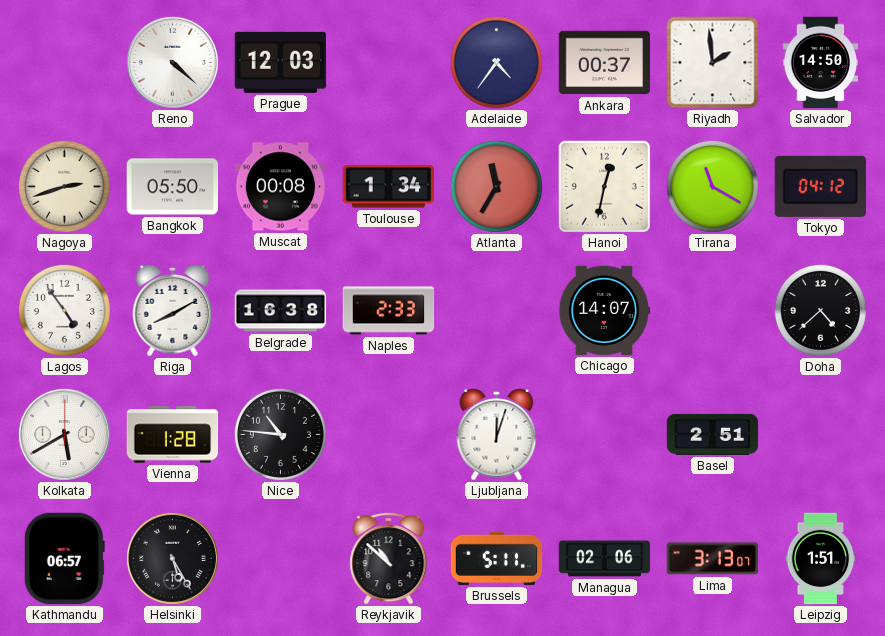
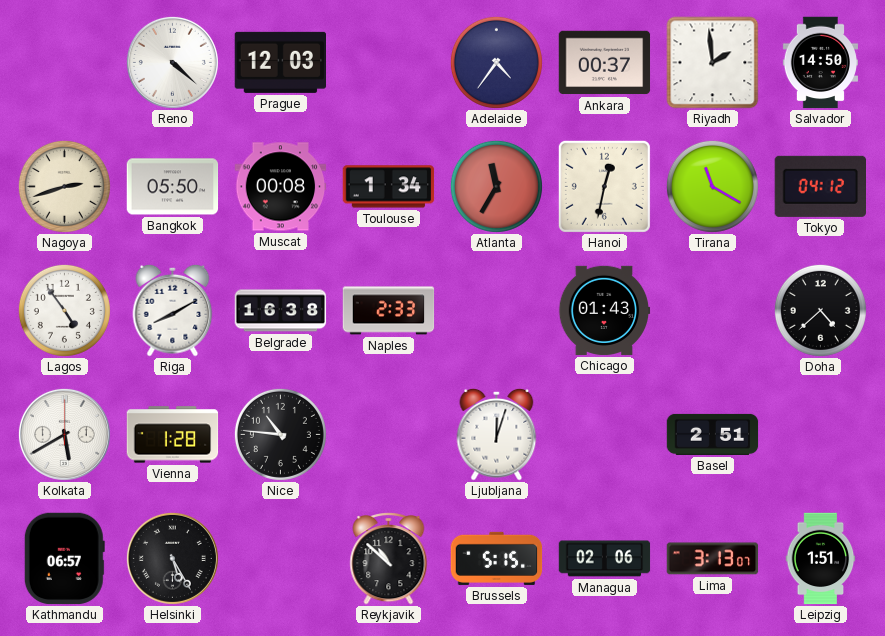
Chicago: 14:07 -> 01:43
Brussels: 5:11 -> 5:15
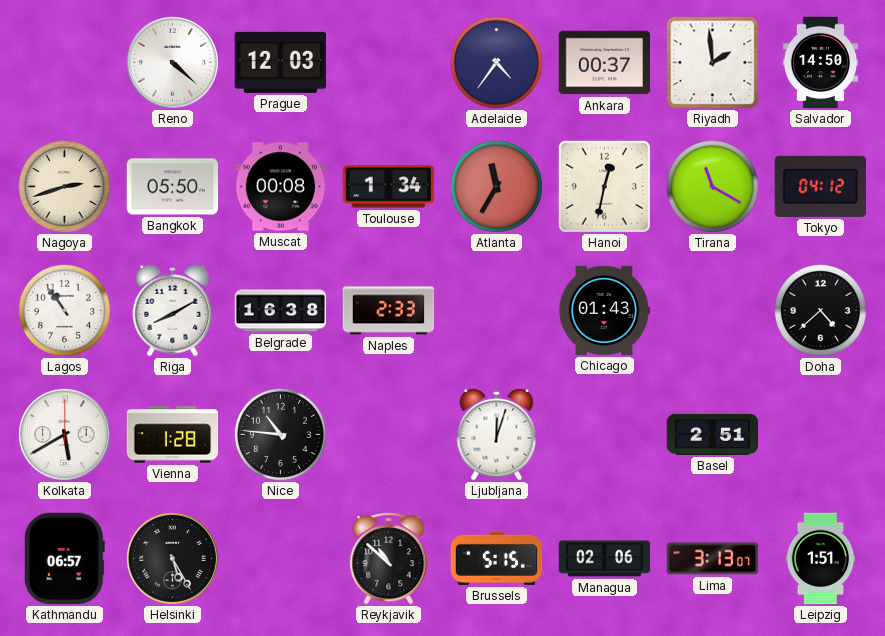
Lagos: 4:54 -> 10:54
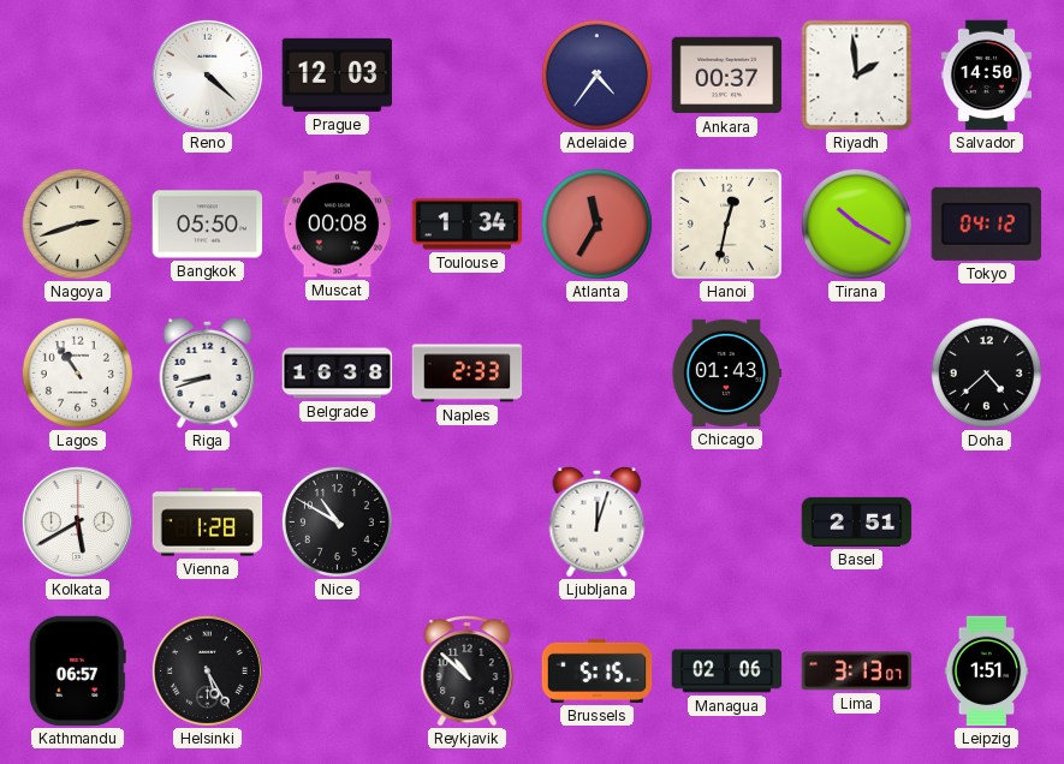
Tirana: 11:20 -> 10:20
Riga: 8:10 -> 8:42
Nice: 10:46 -> 10:50
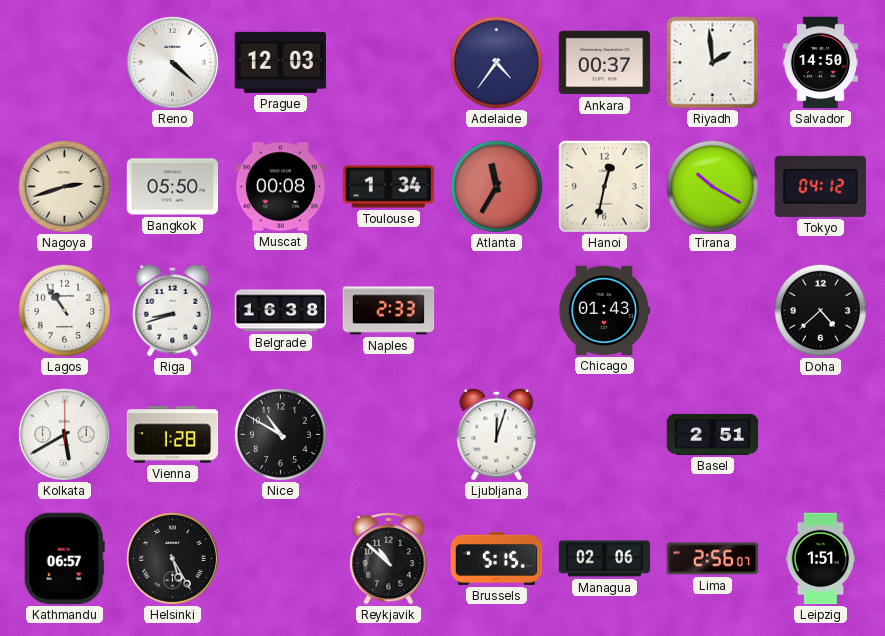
Lima: 3:13 -> 2:56
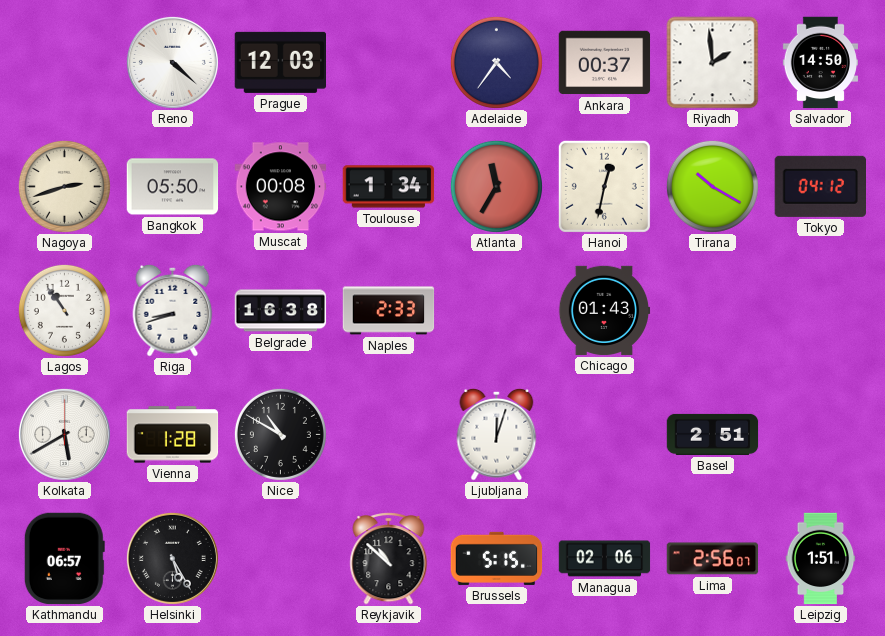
Doha: 4:38 -> none
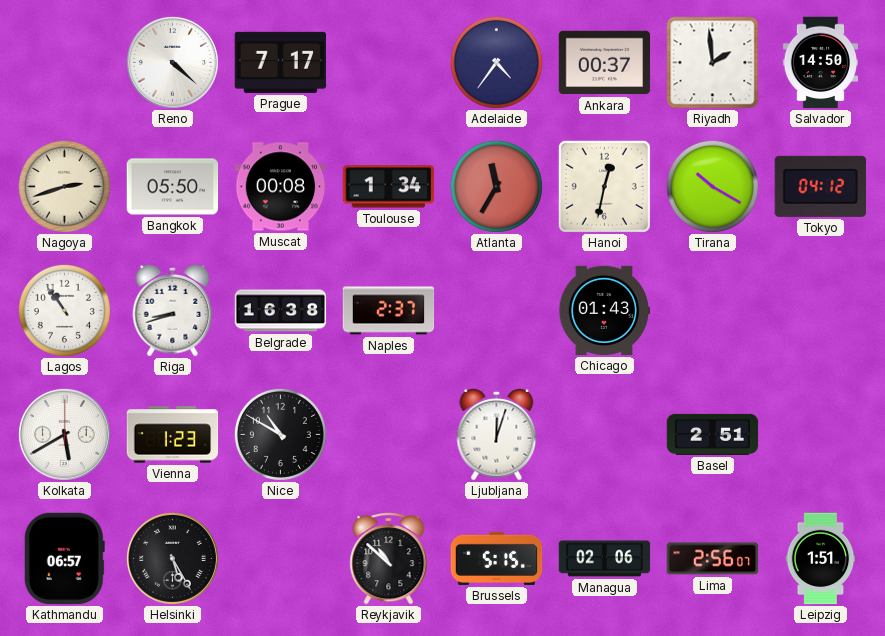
Prague: 12:03 -> 7:17
Naples: 2:33 -> 2:37
Vienna: 1:28 -> 1:23
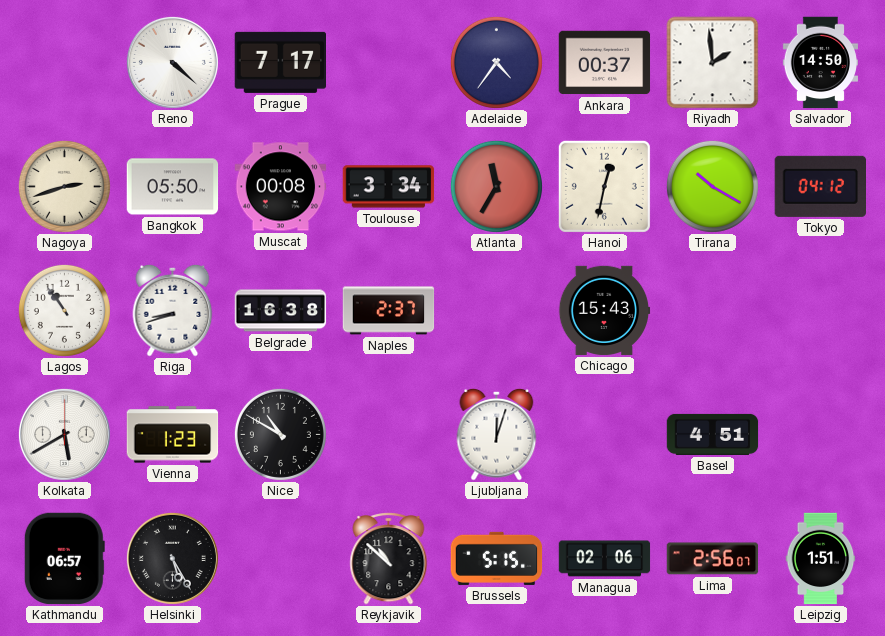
Toulouse: 1:34 -> 3:34
Chicago: 01:43 -> 15:43
Basel: 2:51 -> 4:51
